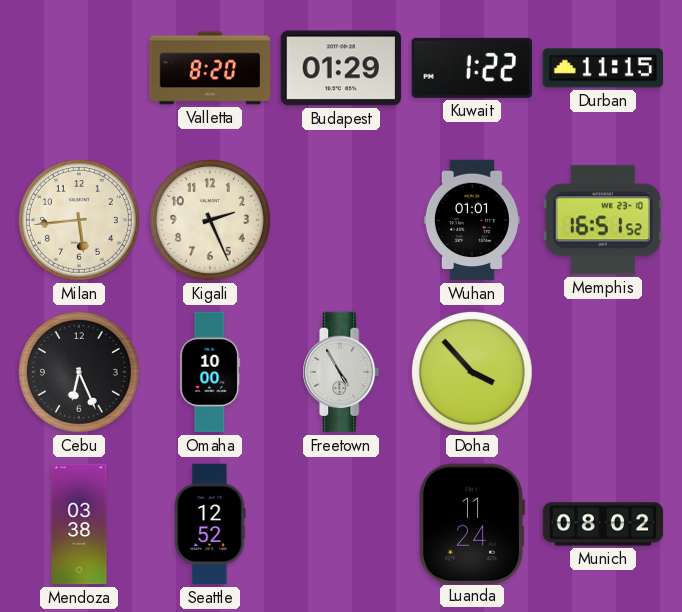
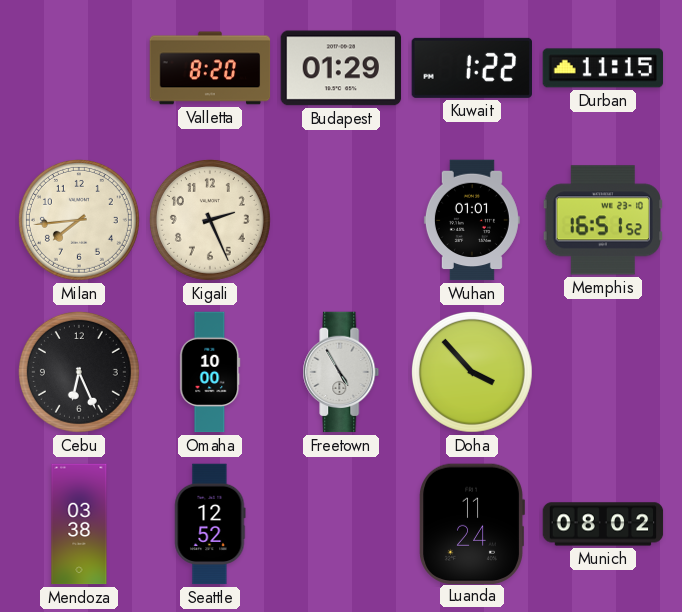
Milan: 5:44 -> 7:44
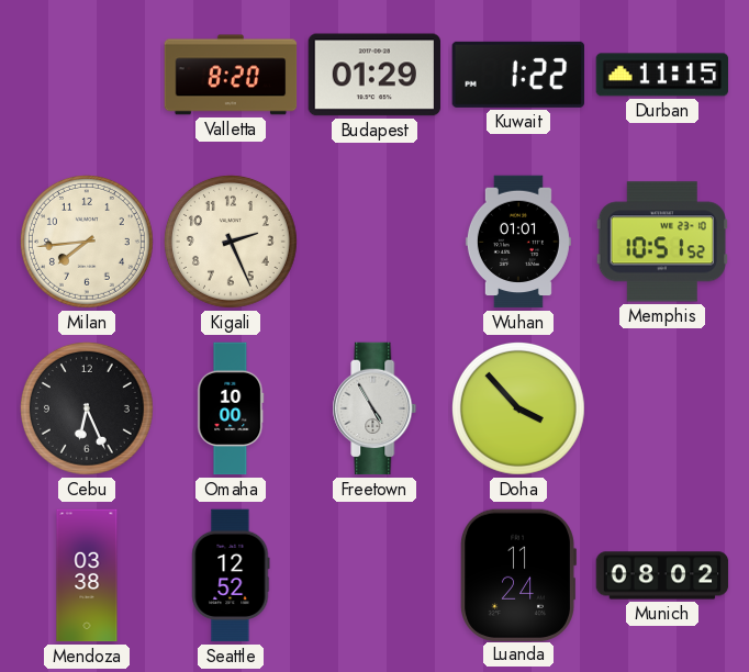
Memphis: 16:51 -> 10:51
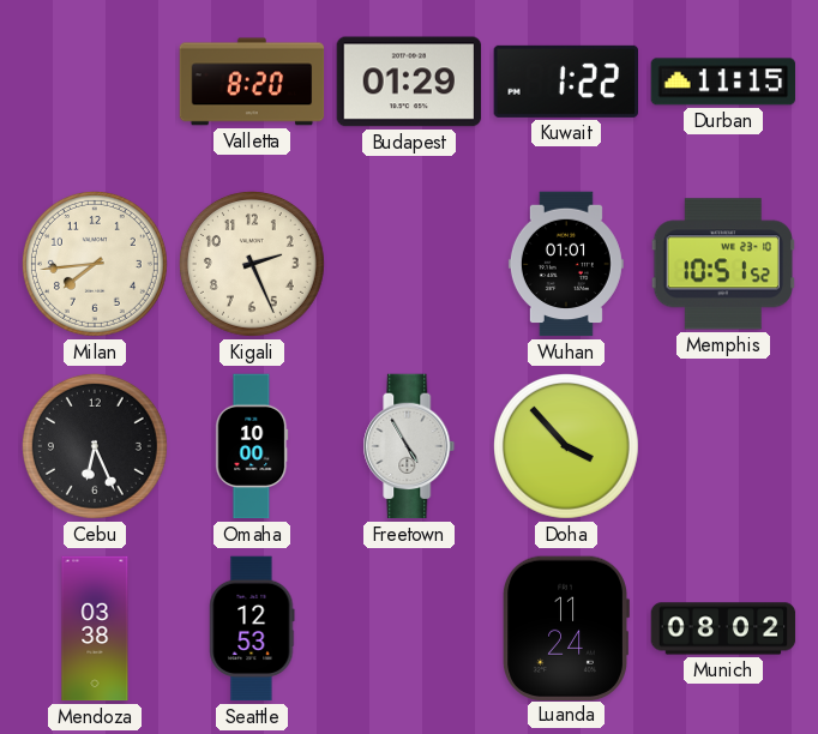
Seattle: 12:52 -> 12:53
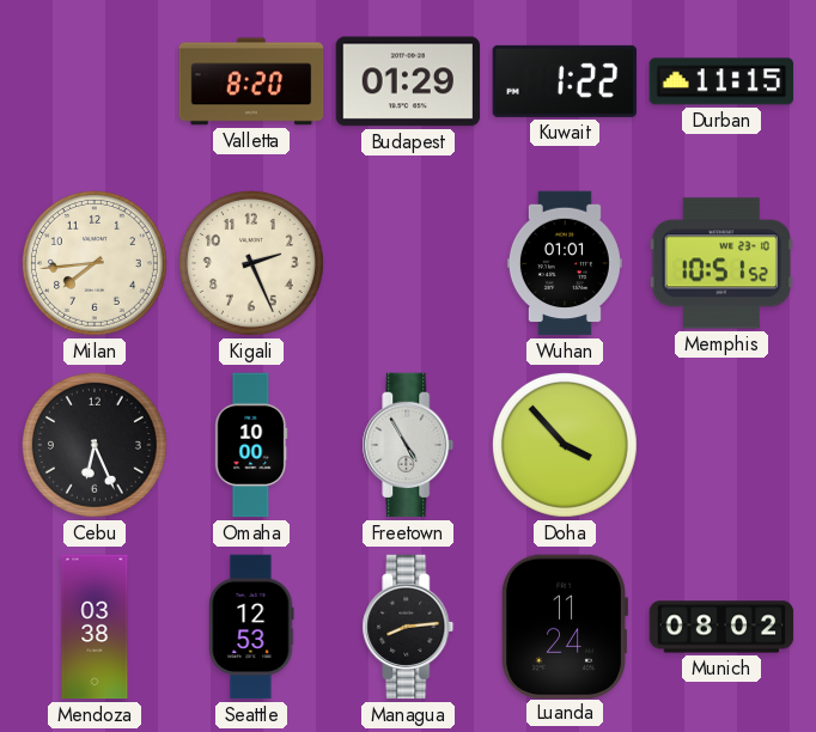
Managua: none -> 8:14
